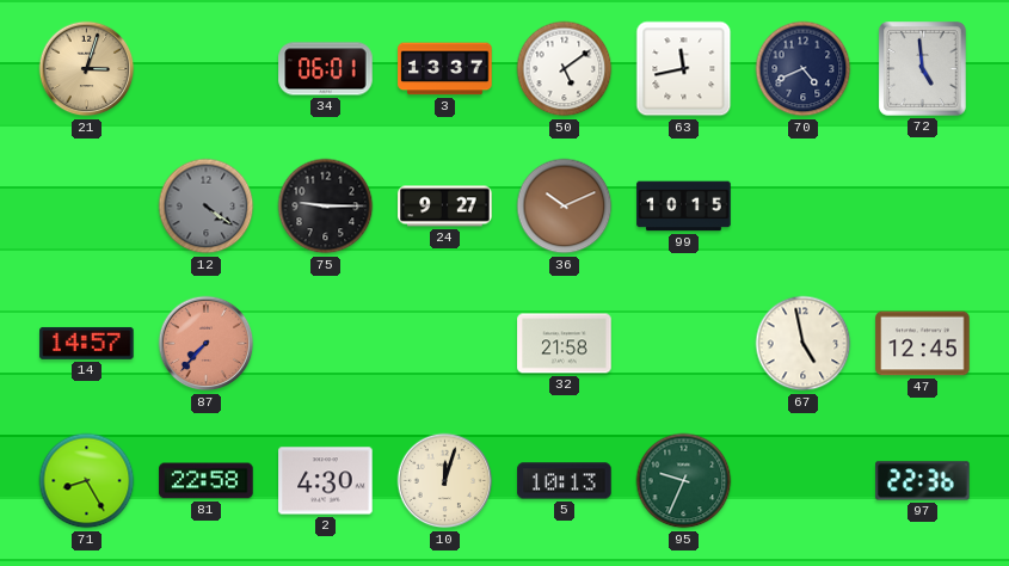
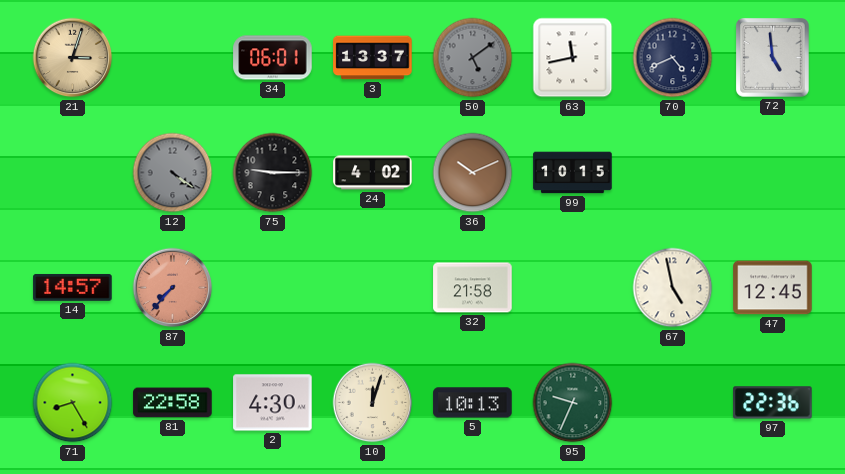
50 dial: white -> grey
24: 9:27 -> 4:02
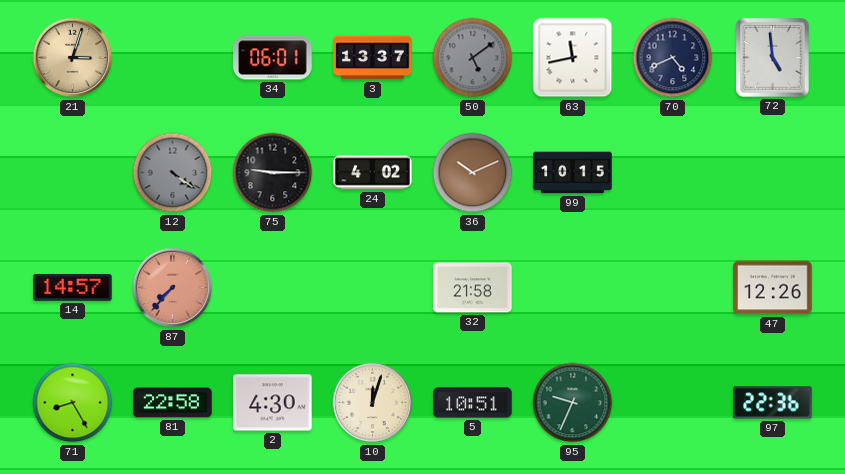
67: 4:58 -> none
47: 12:45 -> 12:26
5: 10:13 -> 10:51
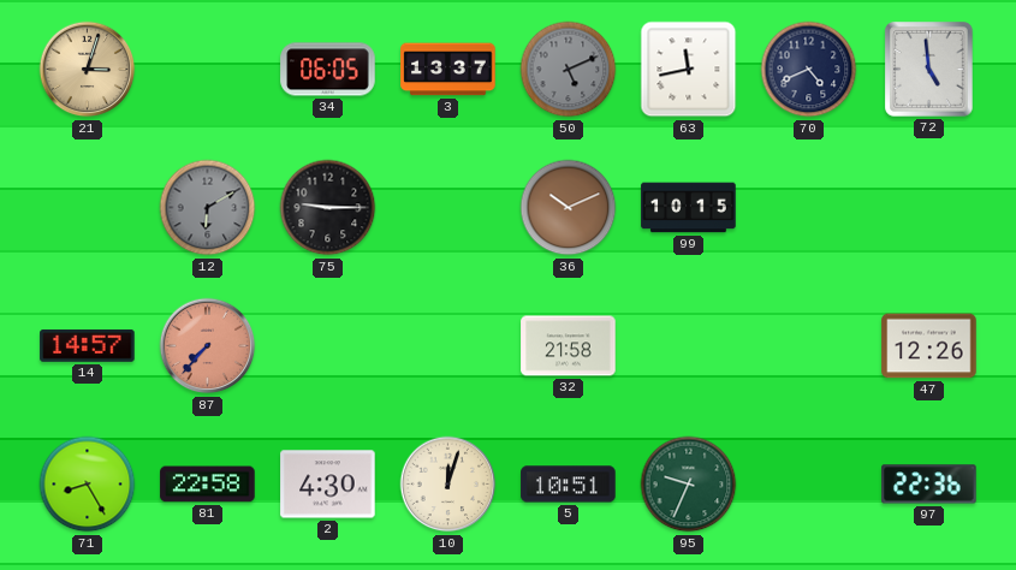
34: 06:01 -> 06:05
50: 5:09 -> 5:11
12: 4:21 -> 6:10
24: 4:02 -> none
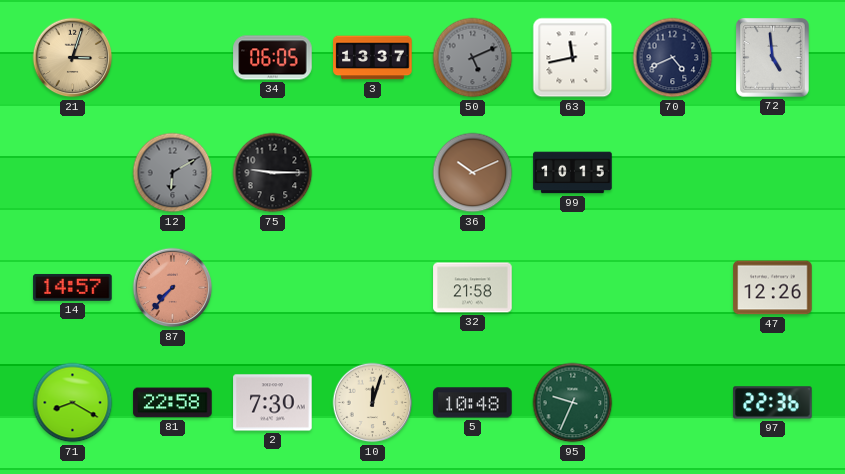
71: 8:25 -> 8:20
2: 4:30 -> 7:30
5: 10:51 -> 10:48
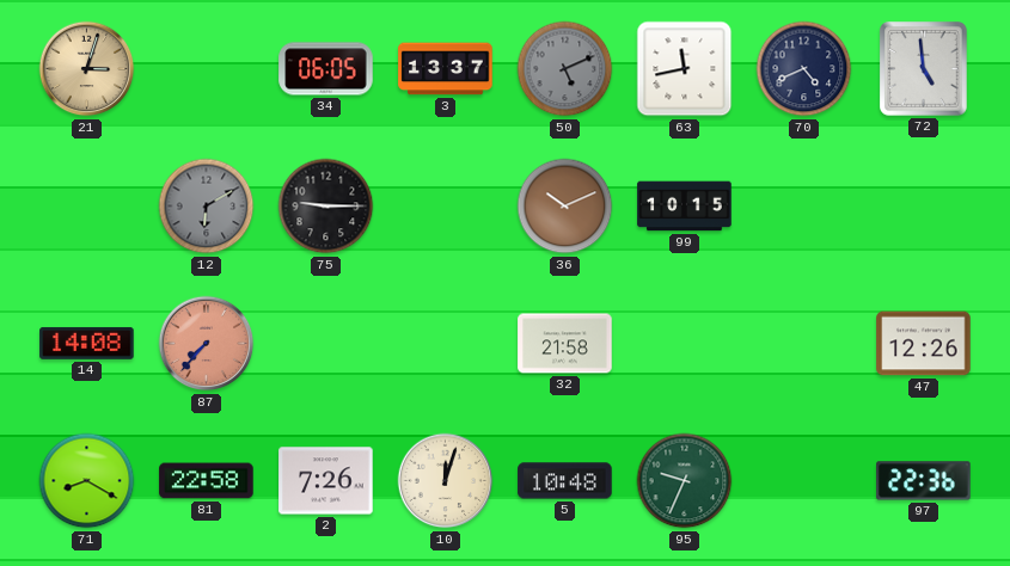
14: 14:57 -> 14:08
2: 7:30 -> 7:26
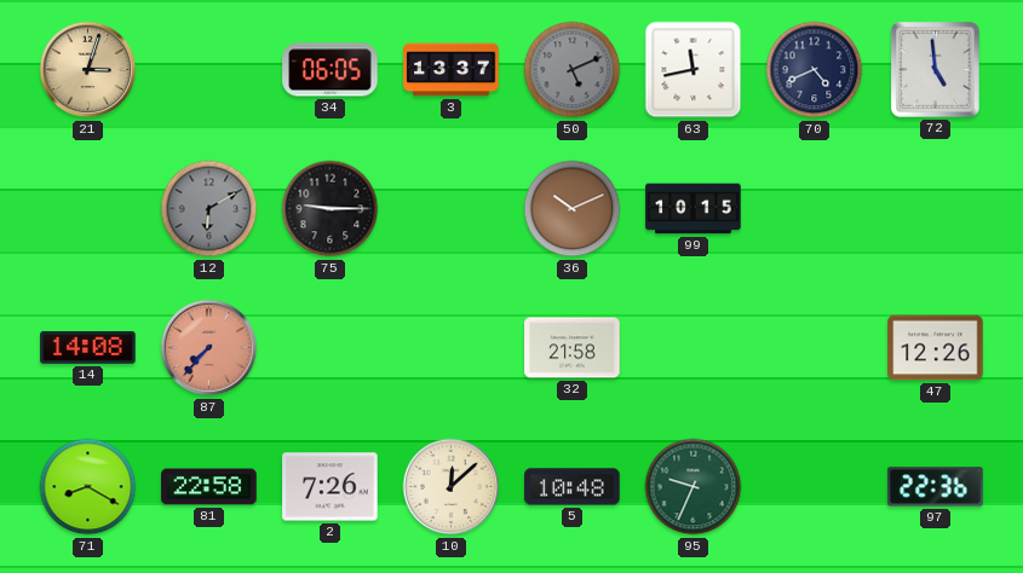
10: 12:03 -> 12:08
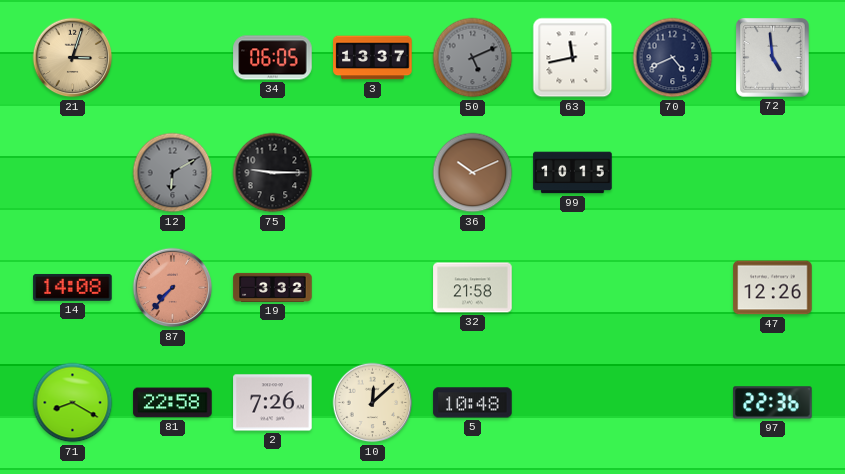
19: none -> 3:32
95: 9:34 -> none
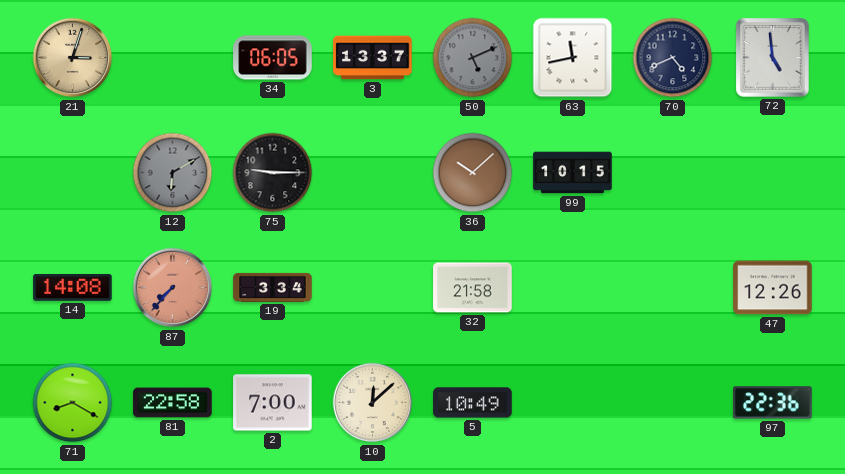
36: 10:11 -> 10:08
19: 3:32 -> 3:34
2: 7:26 -> 7:00
5: 10:48 -> 10:49
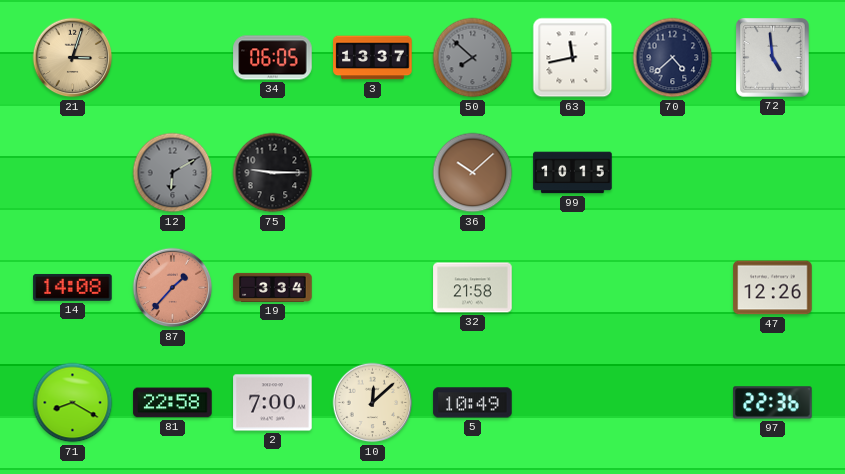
50: 5:11 -> 7:52
70: 4:41 -> 4:38
87: 7:37 -> 1:37
